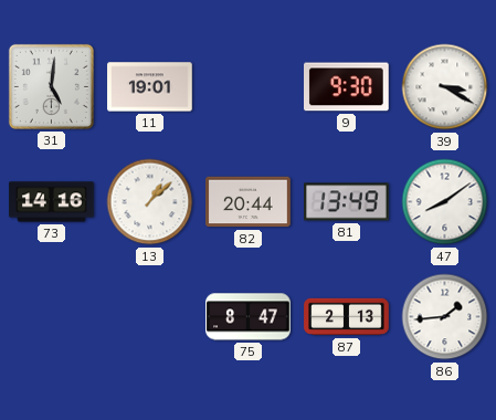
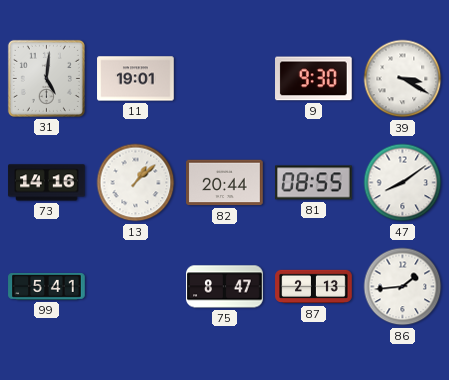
81: 13:49 -> 08:55
99: none -> 5:41
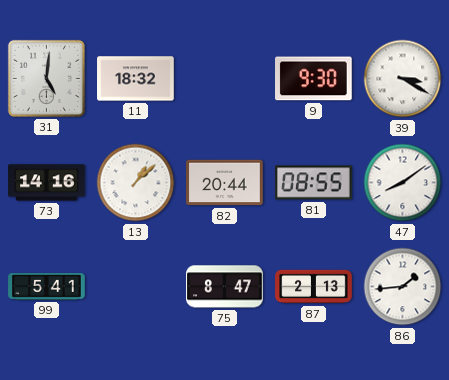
11: 19:01 -> 18:32
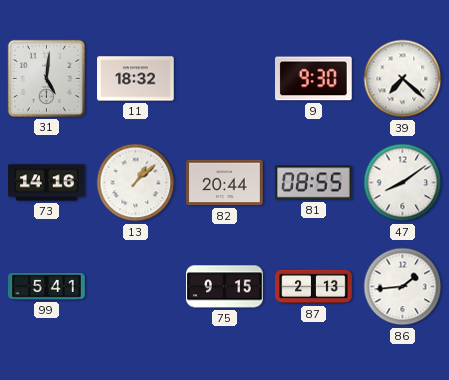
39: 3:20 -> 7:22
75: 8:47 -> 9:15
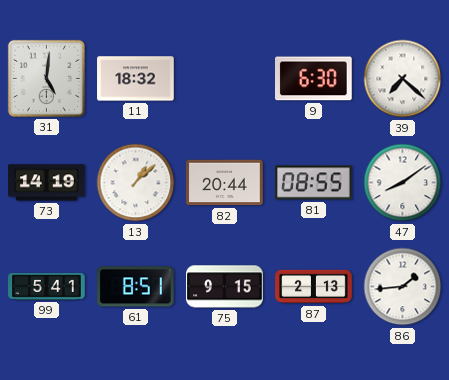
9: 9:30 -> 6:30
73: 14:16 -> 14:19
61: none -> 8:51
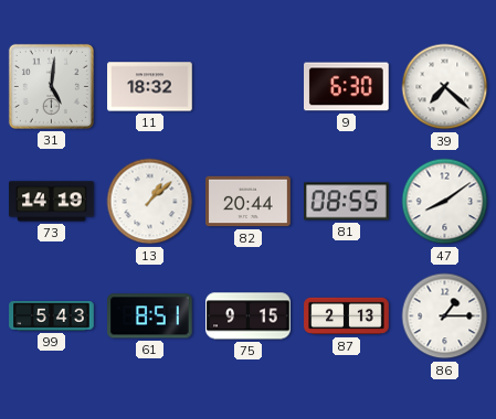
99: 5:41 -> 5:43
86: 1:44 -> 1:15
